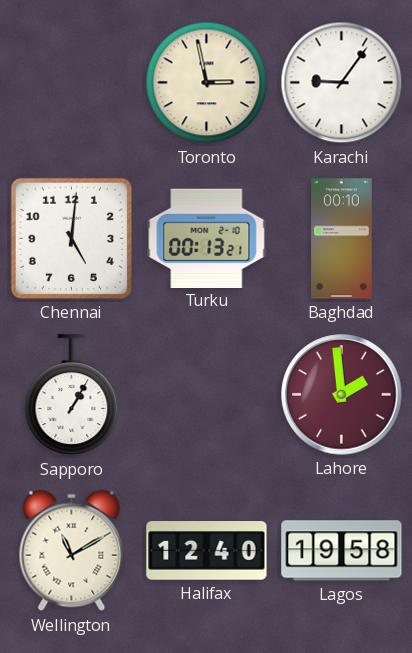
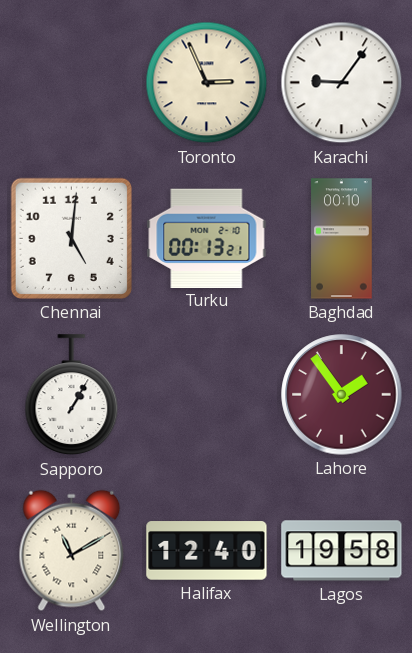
Toronto: 2:58 -> 2:56
Lahore: 1:59 -> 1:54
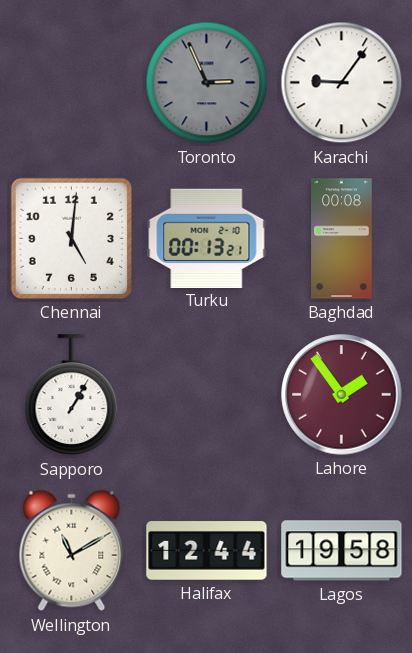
Toronto dial: cream -> grey
Baghdad: 00:10 -> 00:08
Halifax: 12:40 -> 12:44
